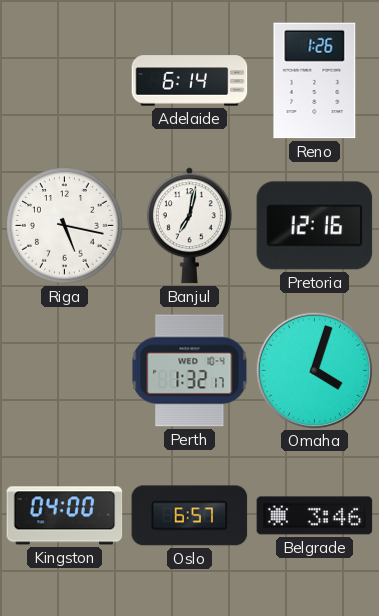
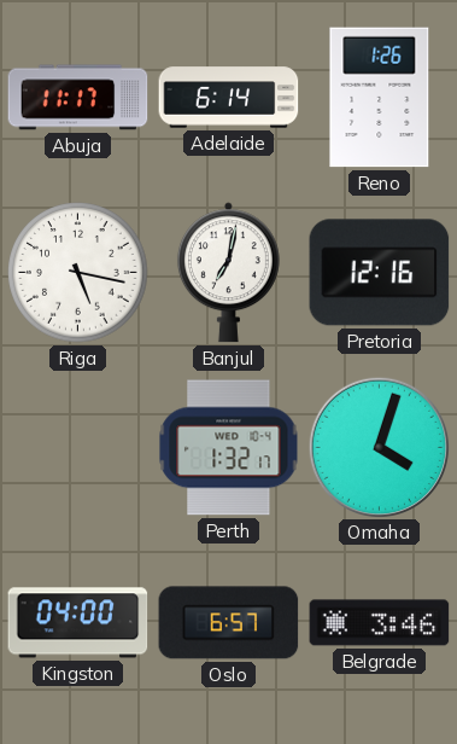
Abuja: none -> 11:17
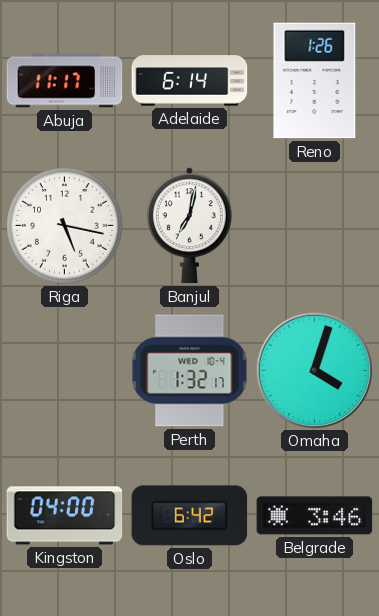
Pretoria: 12:16 -> none
Oslo: 6:57 -> 6:42
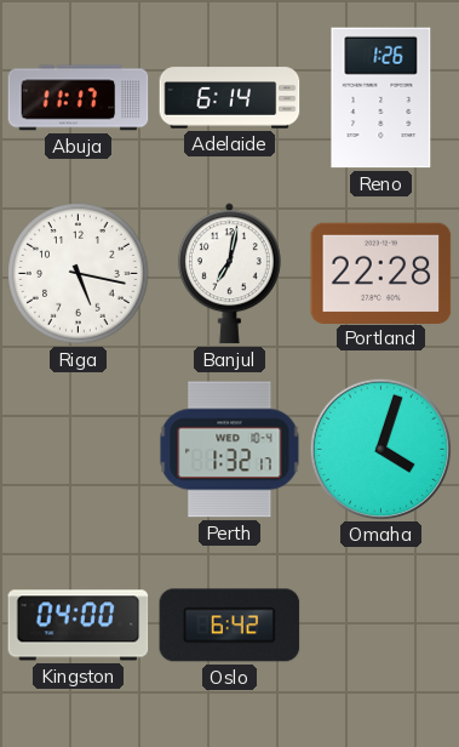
Portland: none -> 22:28
Belgrade: 3:46 -> none
